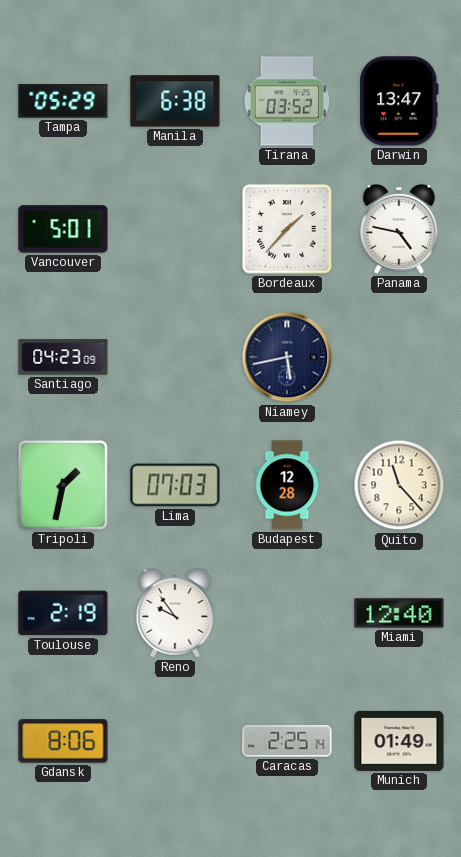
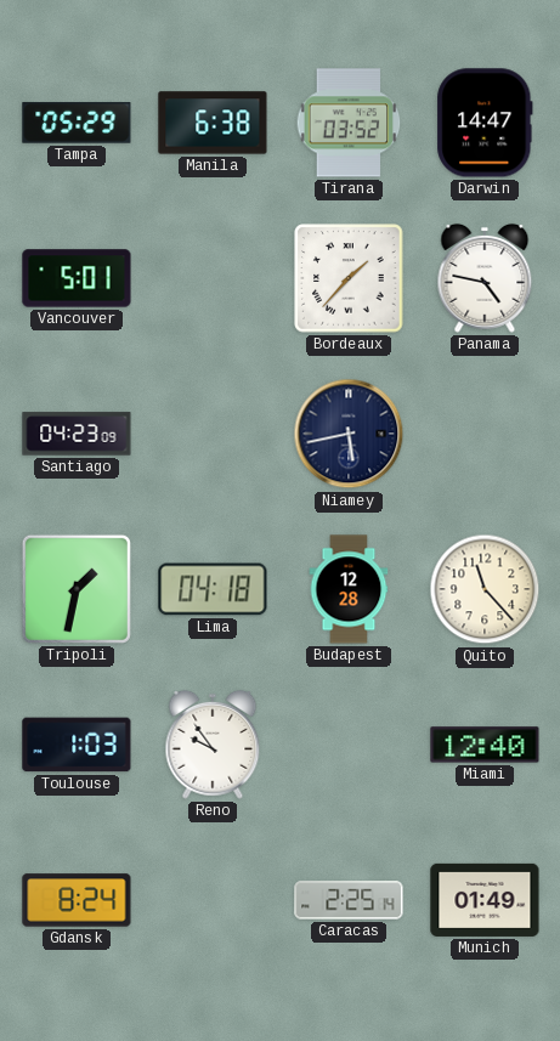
Darwin: 13:47 -> 14:47
Lima: 07:03 -> 04:18
Toulouse: 2:19 -> 1:03
Gdansk: 8:06 -> 8:24
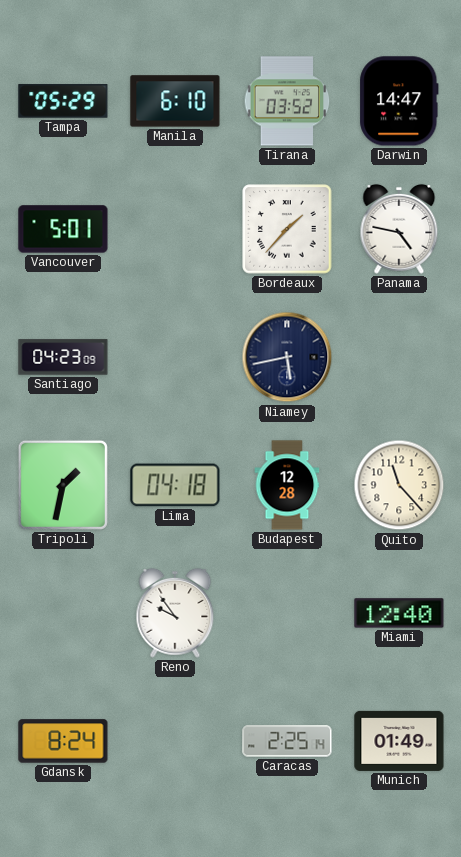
Manila: 6:38 -> 6:10
Toulouse: 1:03 -> none
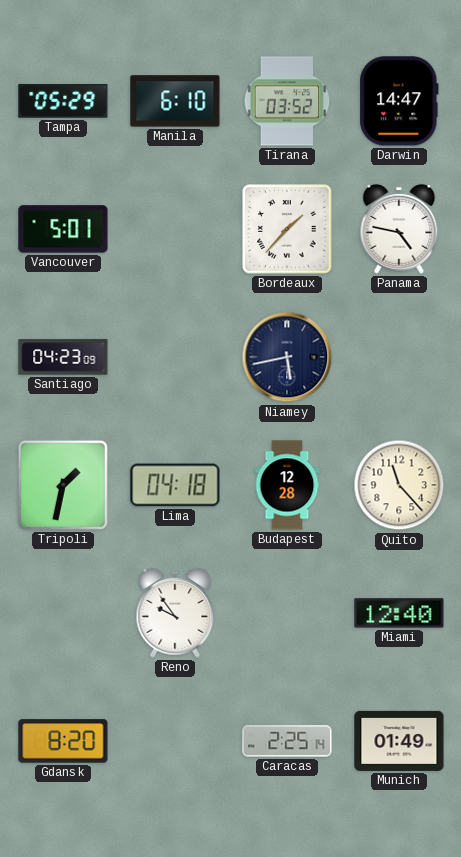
Gdansk: 8:24 -> 8:20
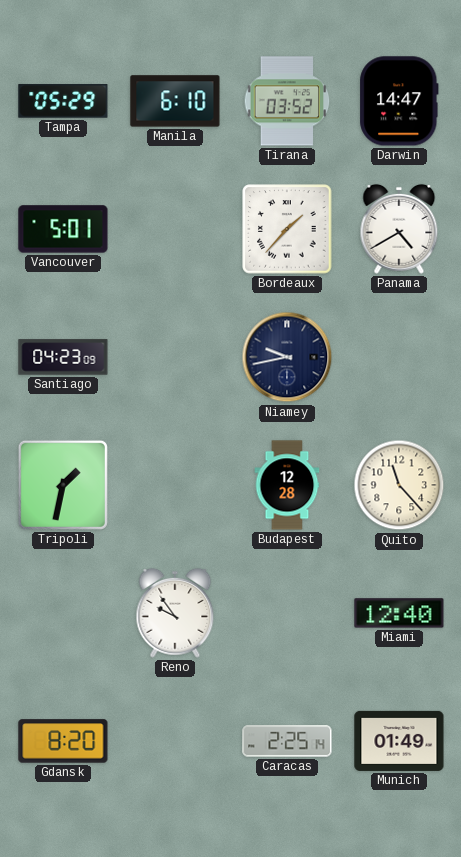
Panama: 4:47 -> 4:40
Niamey: 5:43 -> 9:43
Lima: 04:18 -> none
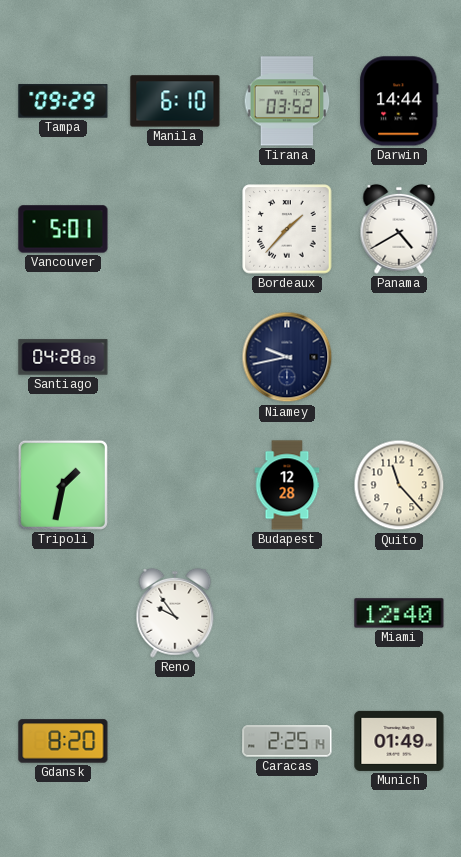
Tampa: 05:29 -> 09:29
Darwin: 14:47 -> 14:44
Santiago: 04:23 -> 04:28
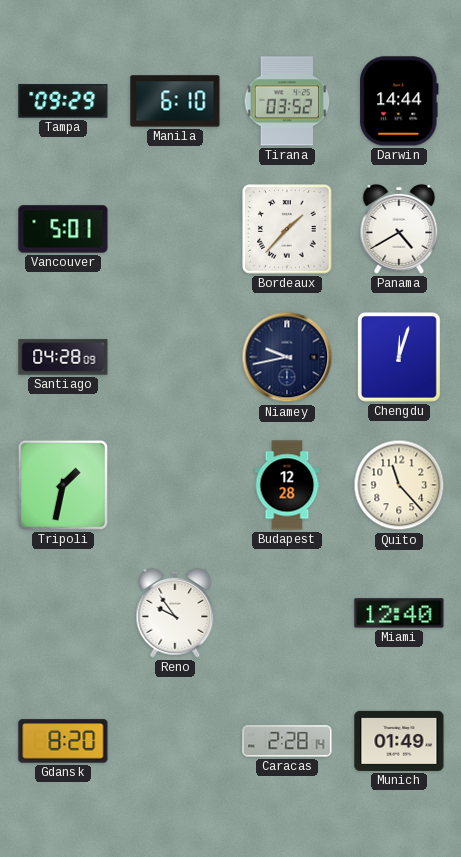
Chengdu: none -> 12:03
Caracas: 2:25 -> 2:28
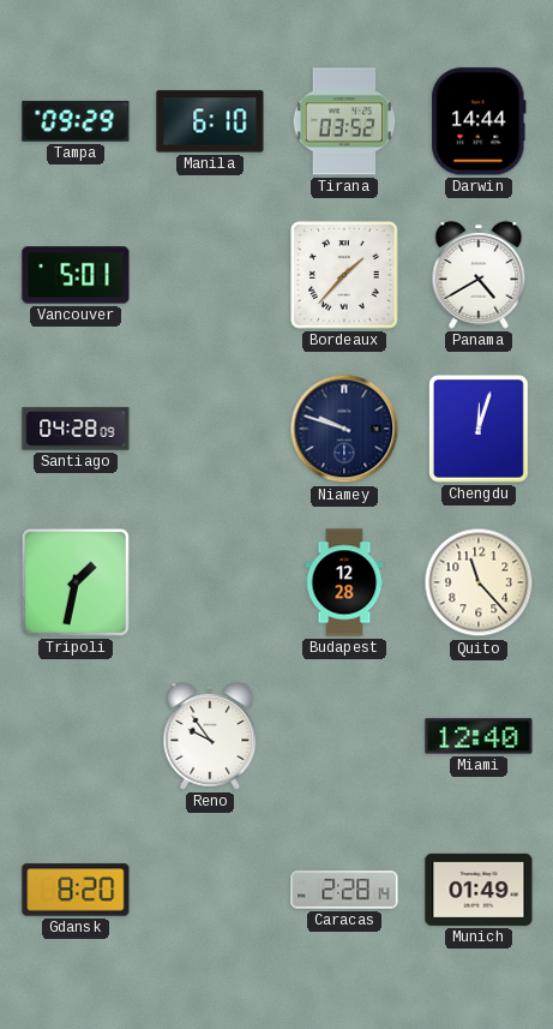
Niamey: 9:43 -> 9:48
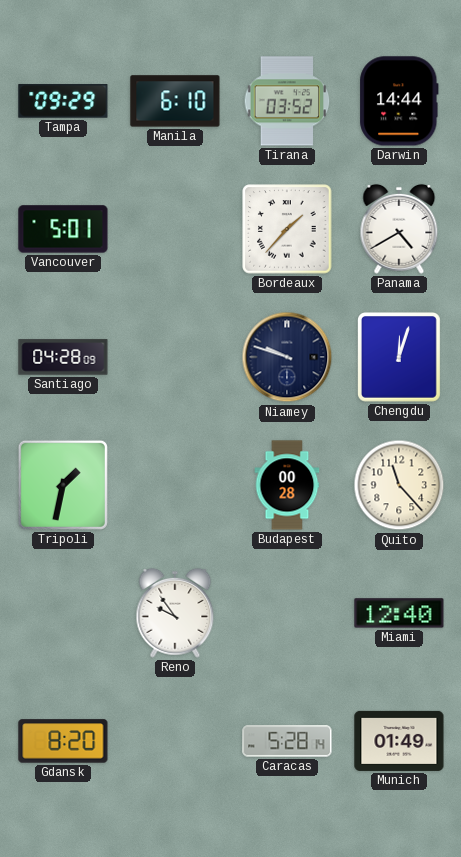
Budapest: 12:28 -> 00:28
Caracas: 2:28 -> 5:28
